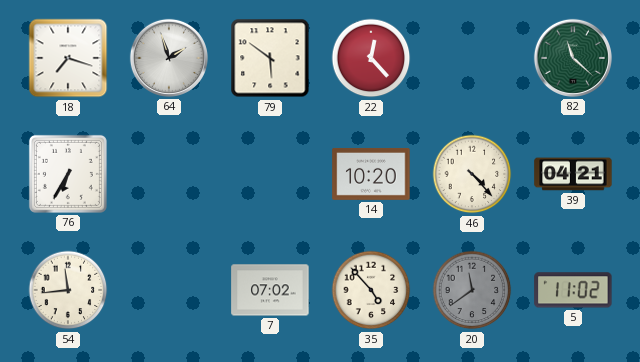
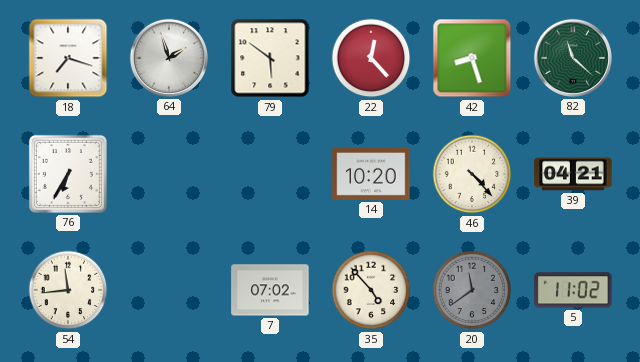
42: none -> 8:27
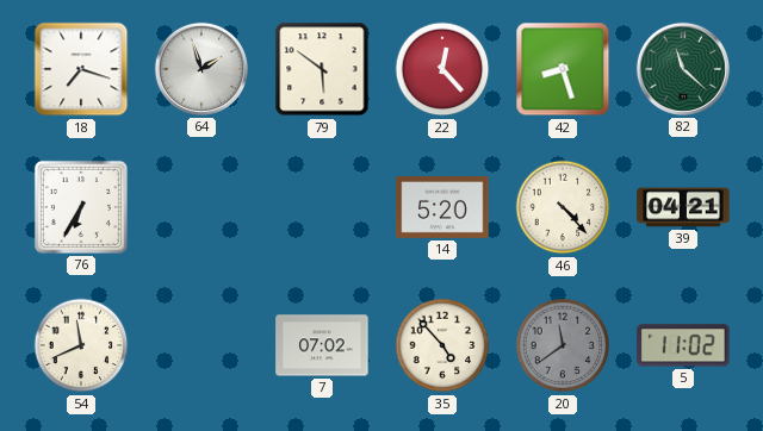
14: 10:20 -> 5:20
54: 11:44 -> 11:41
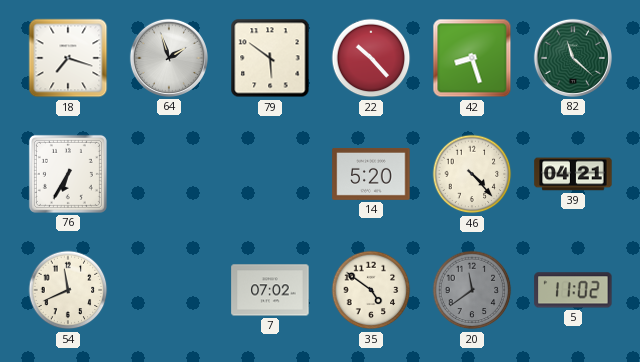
22: 12:23 -> 10:23
35: 4:53 -> 4:51
